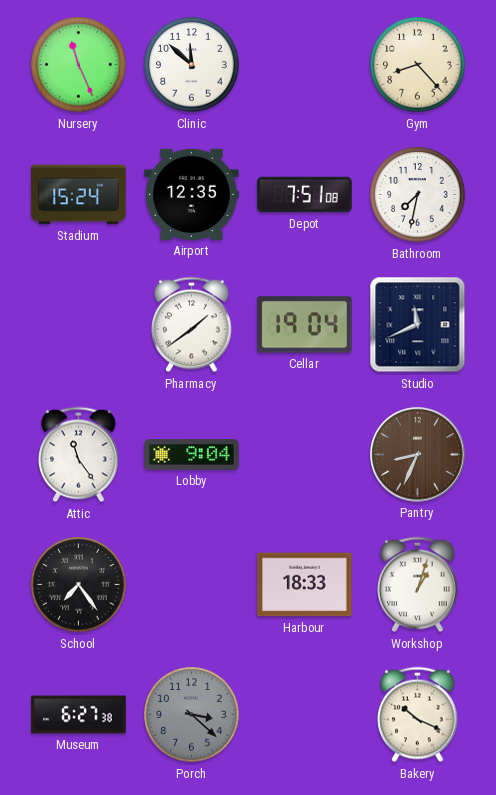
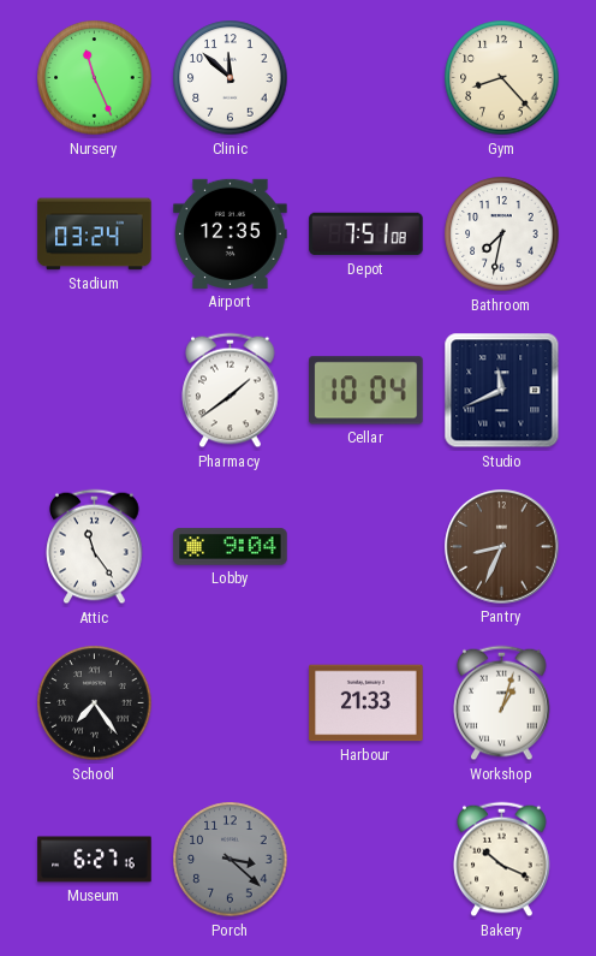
Stadium: 15:24 -> 03:24
Cellar: 19:04 -> 10:04
Harbour: 18:33 -> 21:33
Museum: 6:27:38 -> 6:27:16
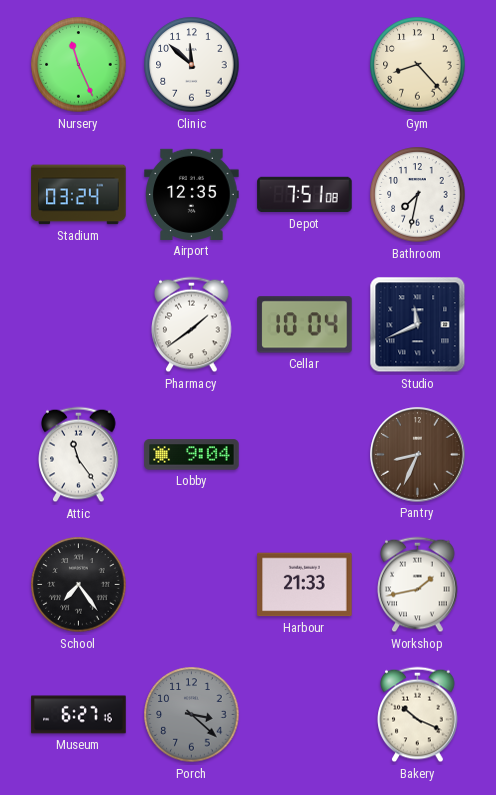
Workshop: 1:03 -> 1:43
